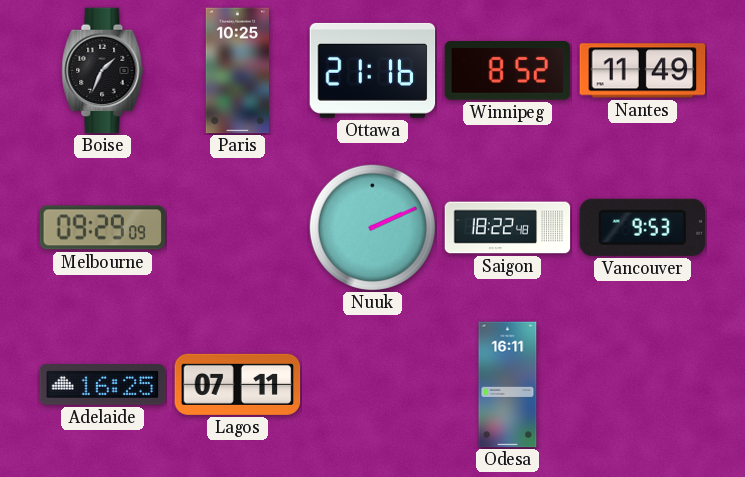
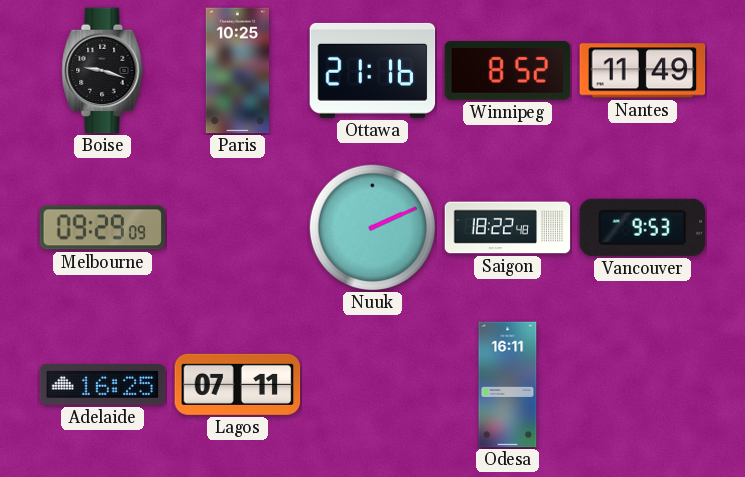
Boise: 1:34 -> 9:18
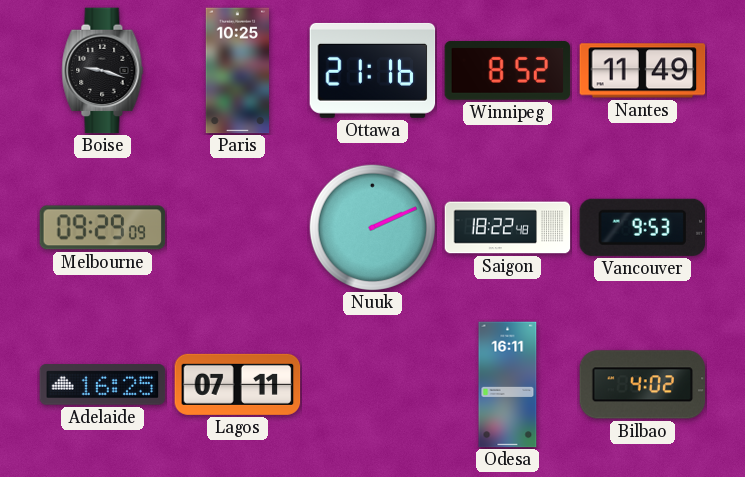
Bilbao: none -> 4:02
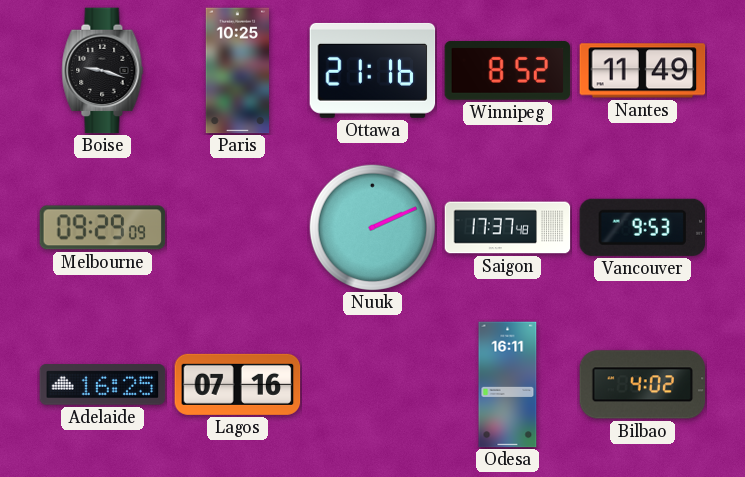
Saigon: 18:22 -> 17:37
Lagos: 07:11 -> 07:16
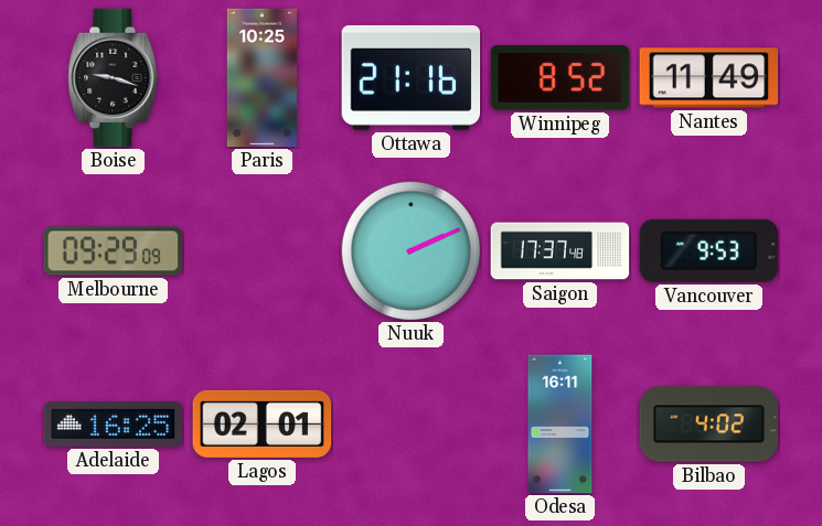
Lagos: 07:16 -> 02:01
